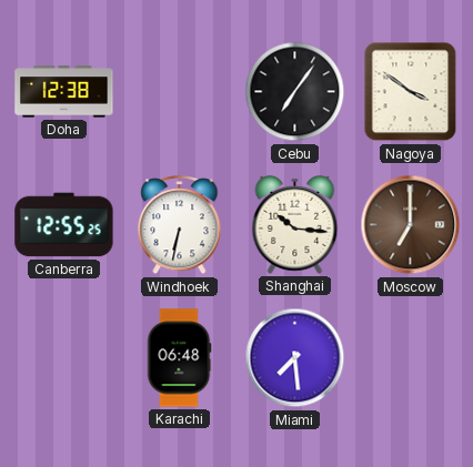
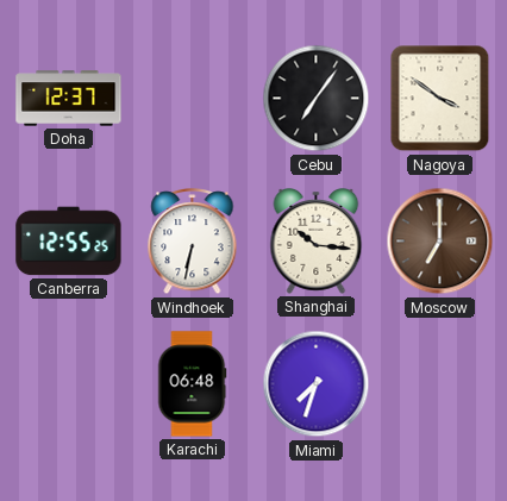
Doha: 12:38 -> 12:37
Miami: 7:29 -> 7:33
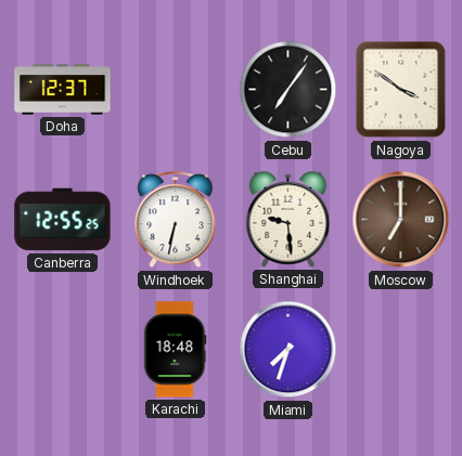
Shanghai: 10:16 -> 9:29
Karachi: 06:48 -> 18:48
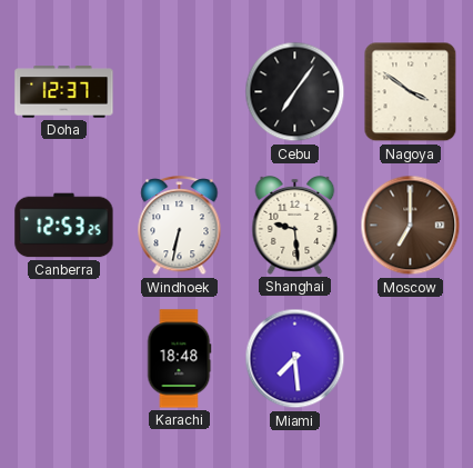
Canberra: 12:55 -> 12:53
Miami: 7:33 -> 7:29
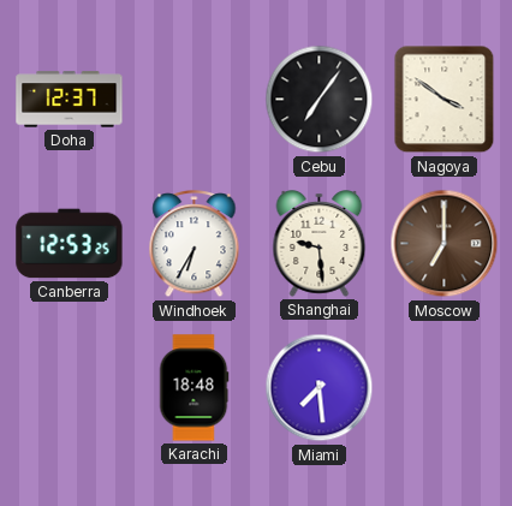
Windhoek: 6:32 -> 6:35
